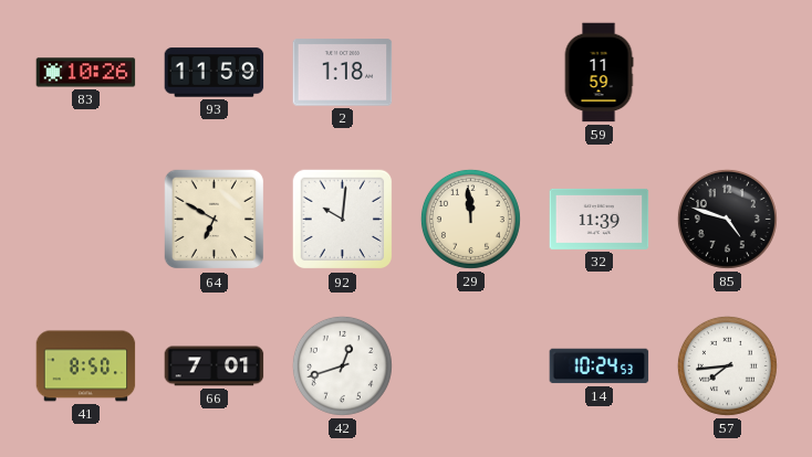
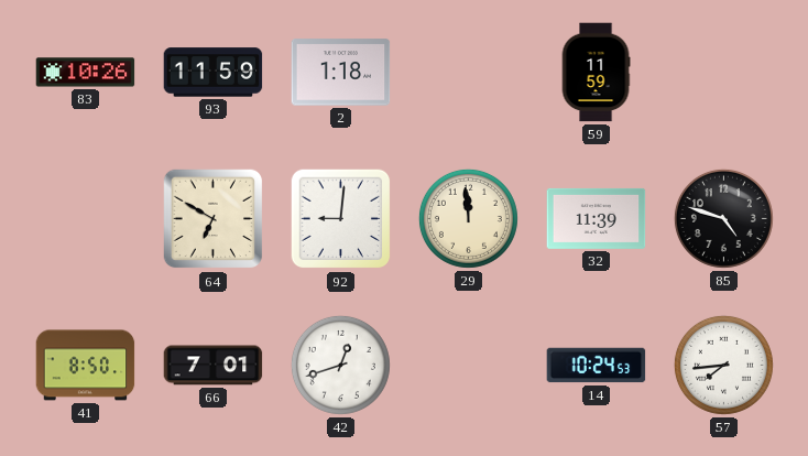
92: 10:01 -> 9:01
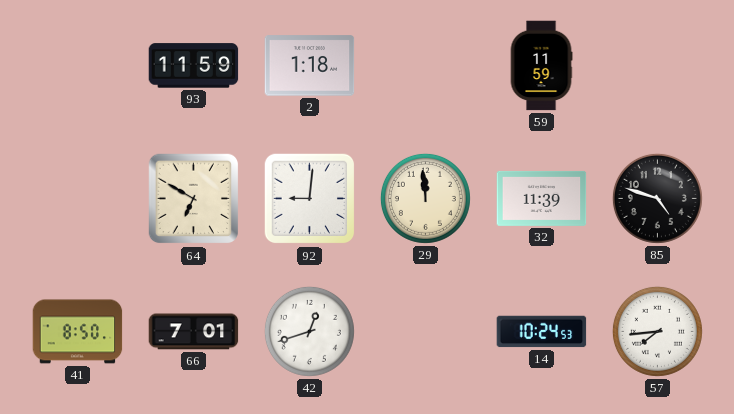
83: 10:26 -> none
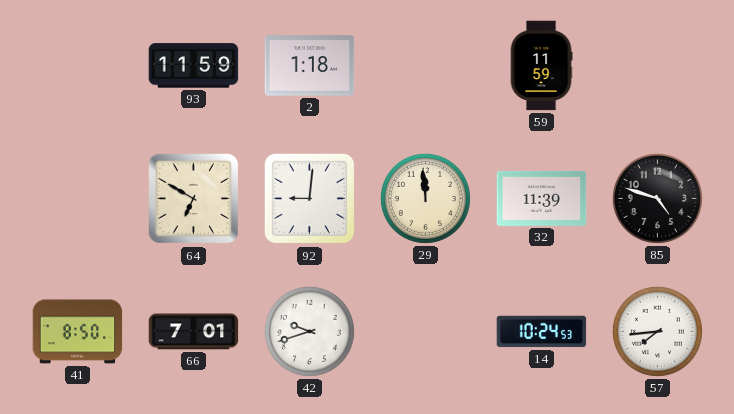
42: 12:42 -> 9:42
